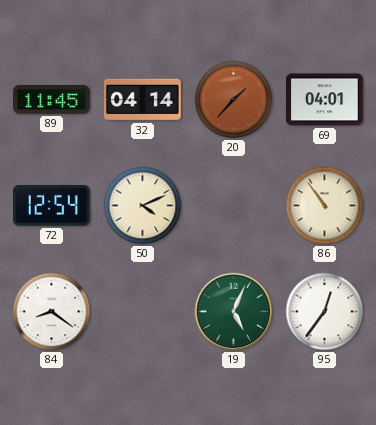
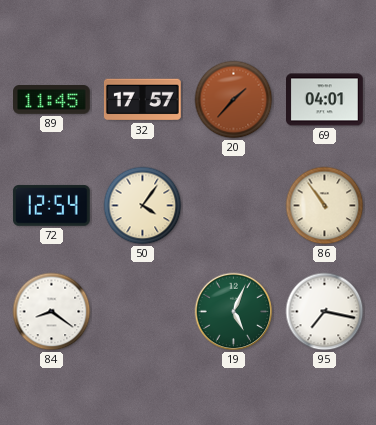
32: 04:14 -> 17:57
50: 4:11 -> 4:06
95: 12:36 -> 7:17
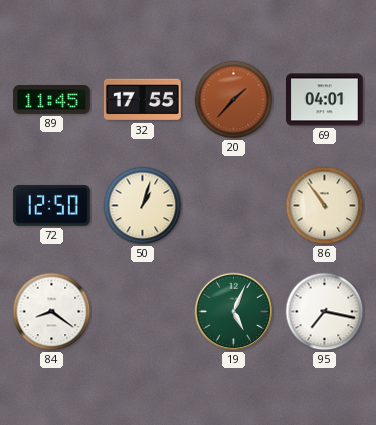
32: 17:57 -> 17:55
72: 12:54 -> 12:50
50: 4:06 -> 1:03
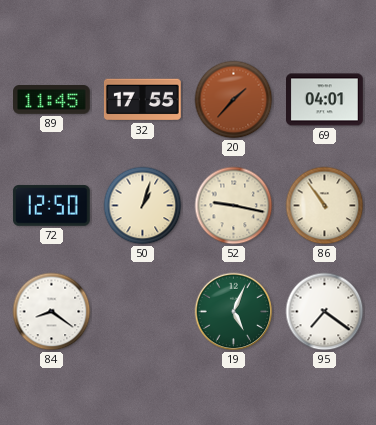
52: none -> 9:17
95: 7:17 -> 7:21
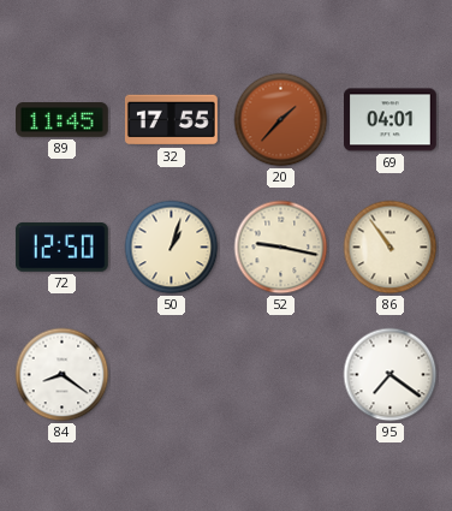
19: 5:04 -> none
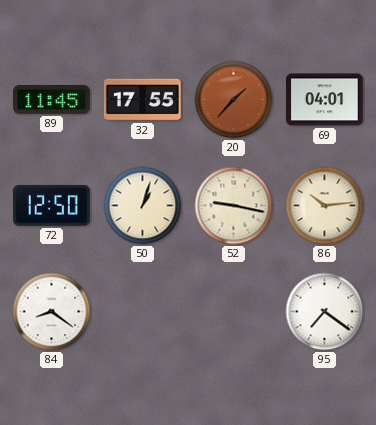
86: 10:54 -> 10:14
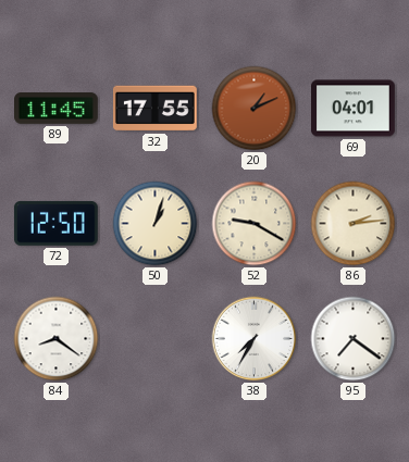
20: 1:37 -> 1:11
52: 9:17 -> 9:20
86: 10:14 -> 2:14
38: none -> 7:35
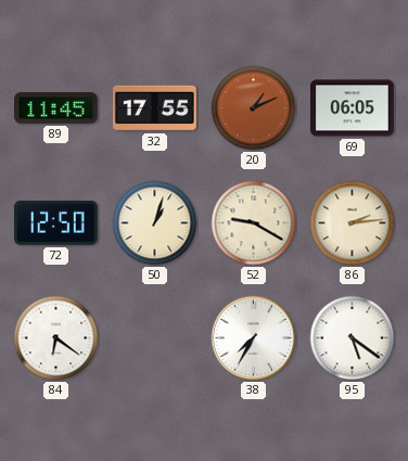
69: 04:01 -> 06:05
84: 8:21 -> 6:21
95: 7:21 -> 5:21
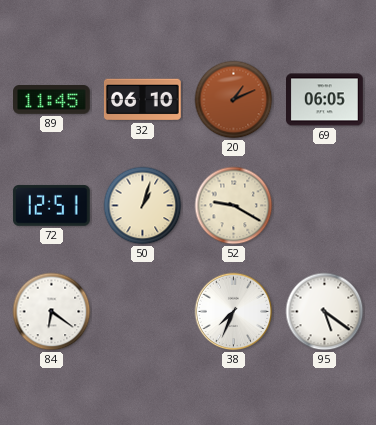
32: 17:55 -> 06:10
72: 12:50 -> 12:51
86: 2:14 -> none
38: 7:35 -> 7:34
